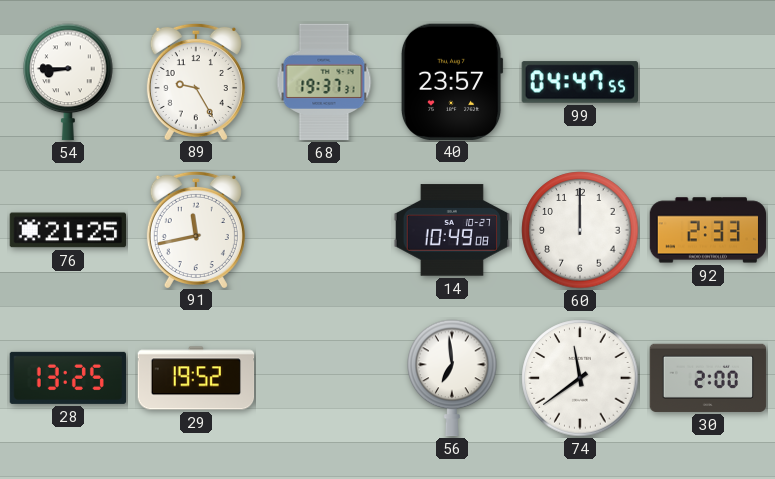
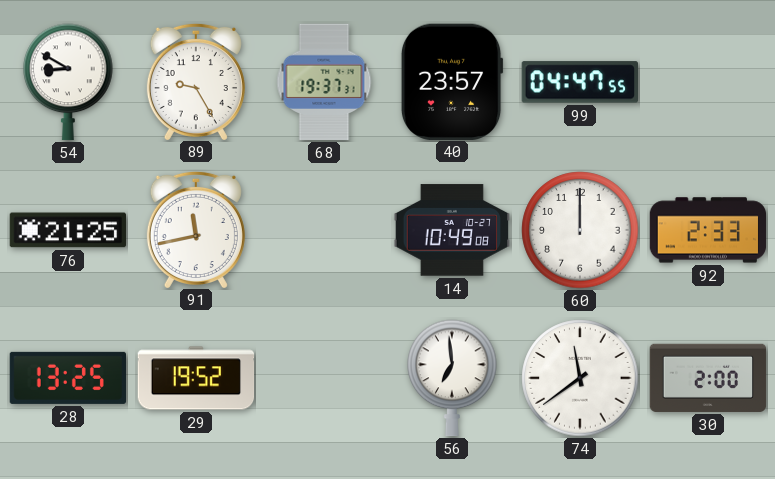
54: 8:45 -> 8:50
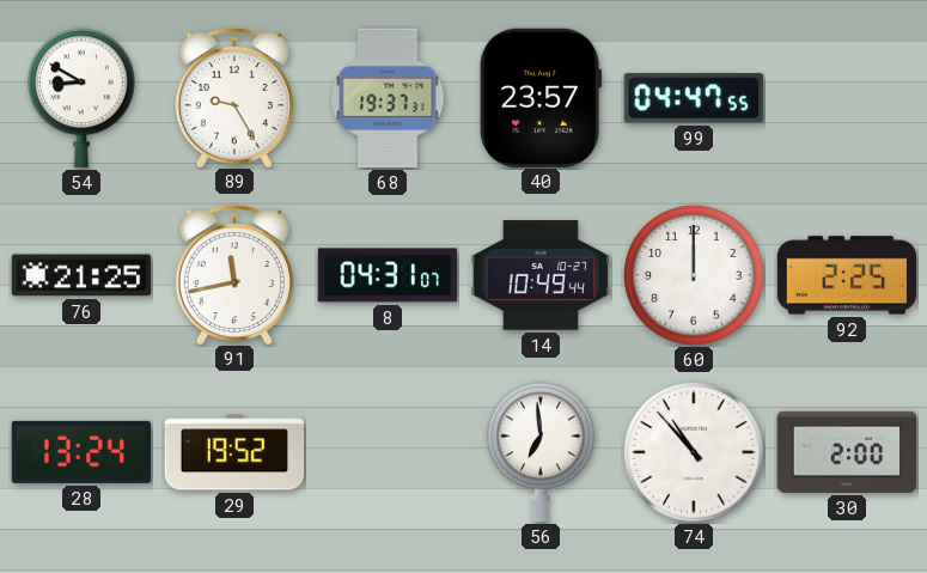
8: none -> 04:31
14: 10:49:08 -> 10:49:44
92: 2:33 -> 2:25
28: 13:25 -> 13:24
74: 11:39 -> 10:53
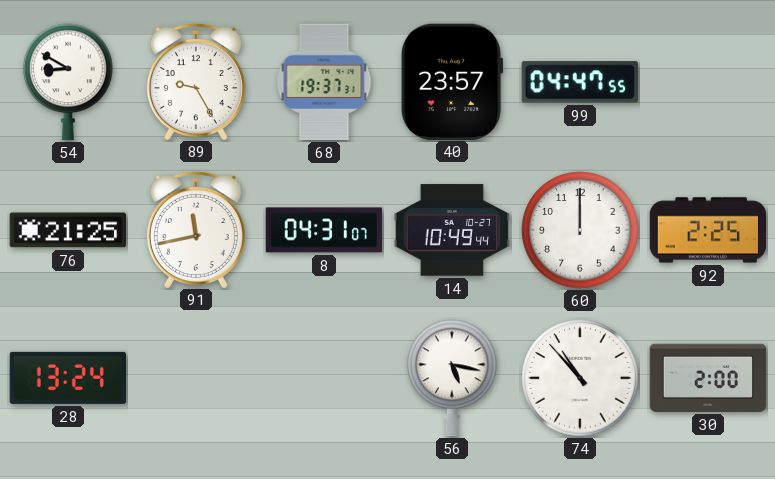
29: 19:52 -> none
56: 6:59 -> 5:17
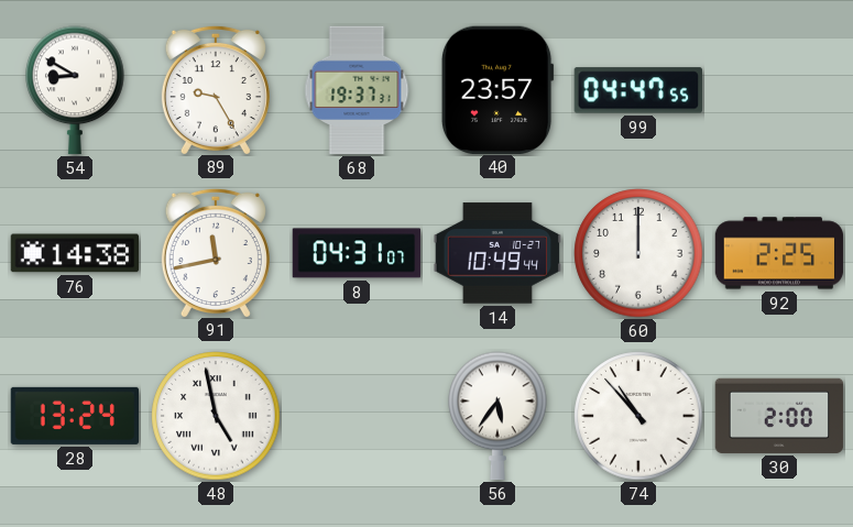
76: 21:25 -> 14:38
48: none -> 4:58
56: 5:17 -> 5:36
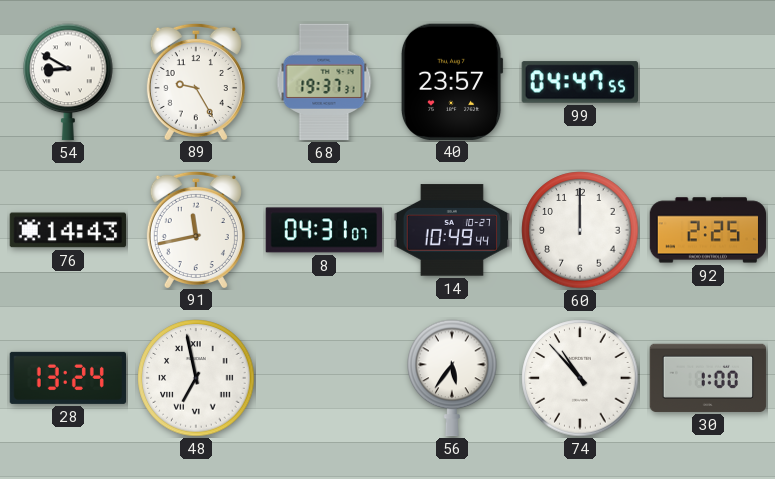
76: 14:38 -> 14:43
48: 4:58 -> 6:58
30: 2:00 -> 1:00
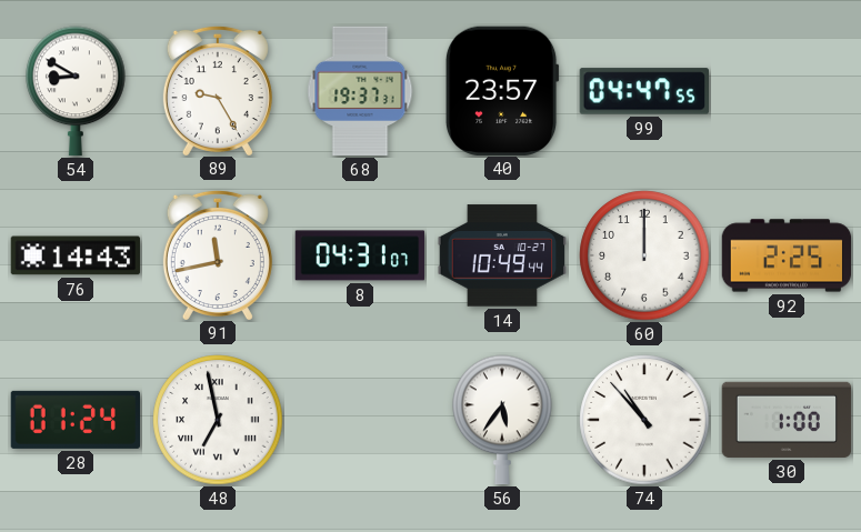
28: 13:24 -> 01:24
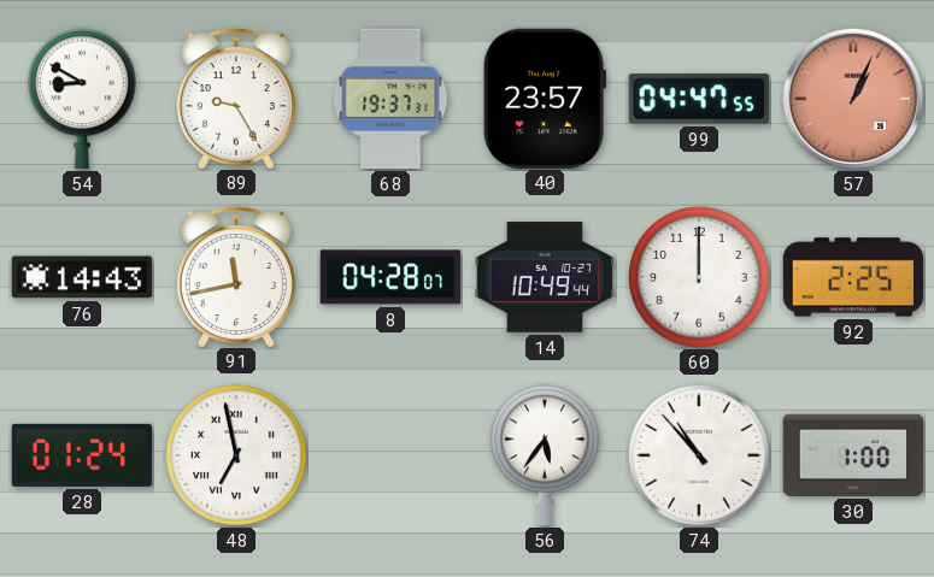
57: none -> 1:04
8: 04:31 -> 04:28
